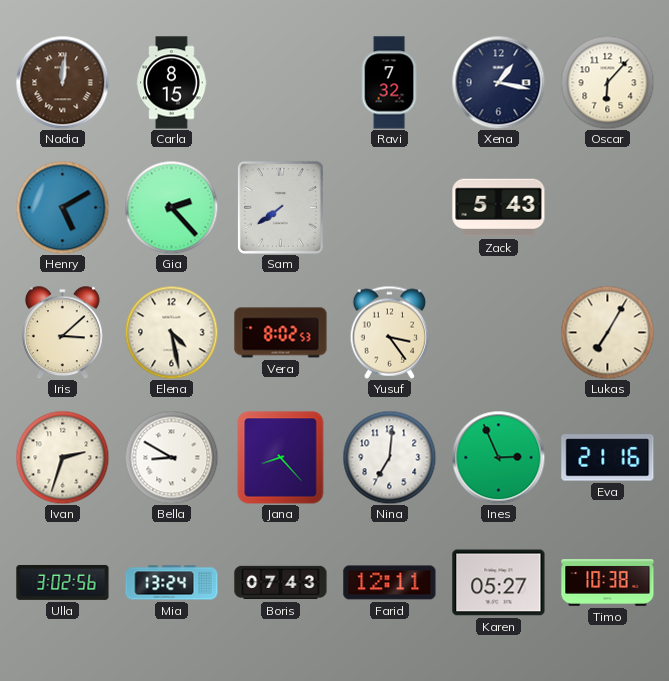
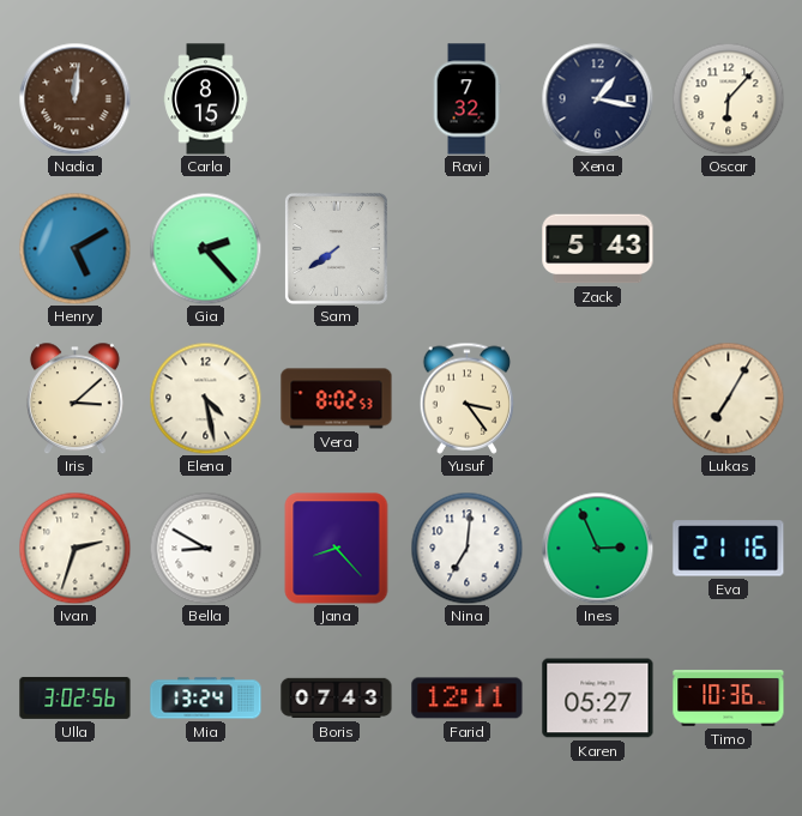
Timo: 10:38 -> 10:36
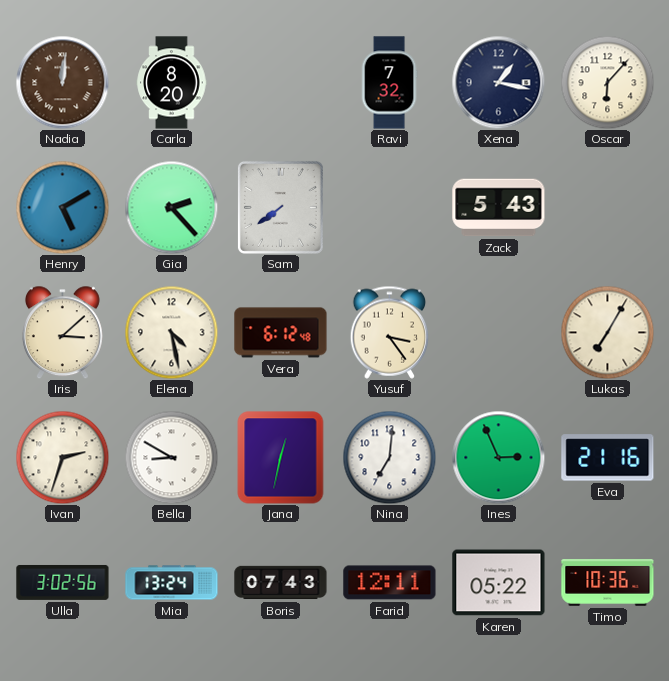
Carla: 8:15 -> 8:20
Vera: 8:02 -> 6:12
Jana: 8:23 -> 12:32
Karen: 05:27 -> 05:22
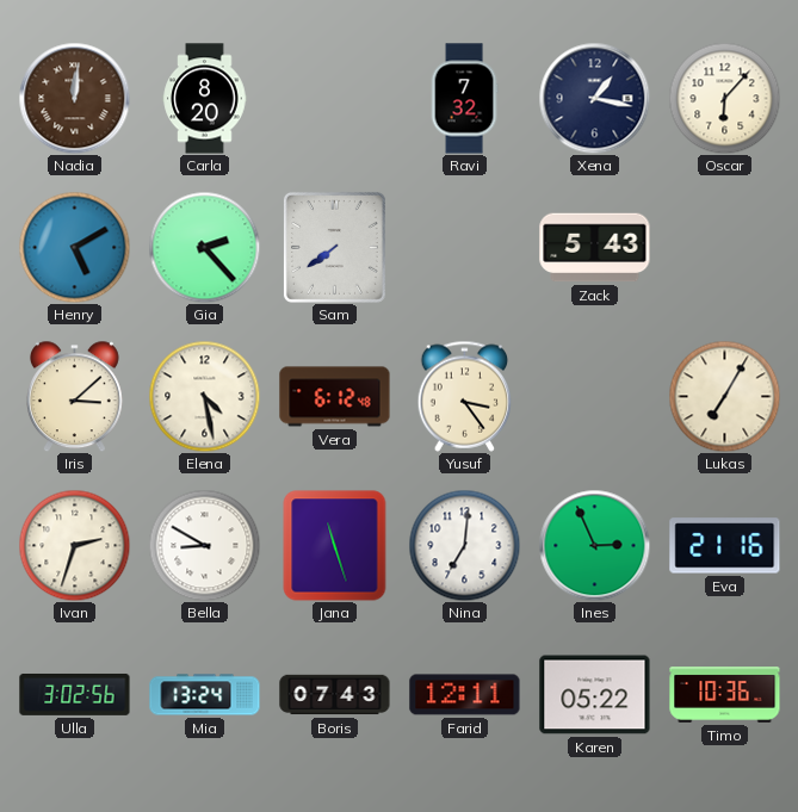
Jana: 12:32 -> 11:27
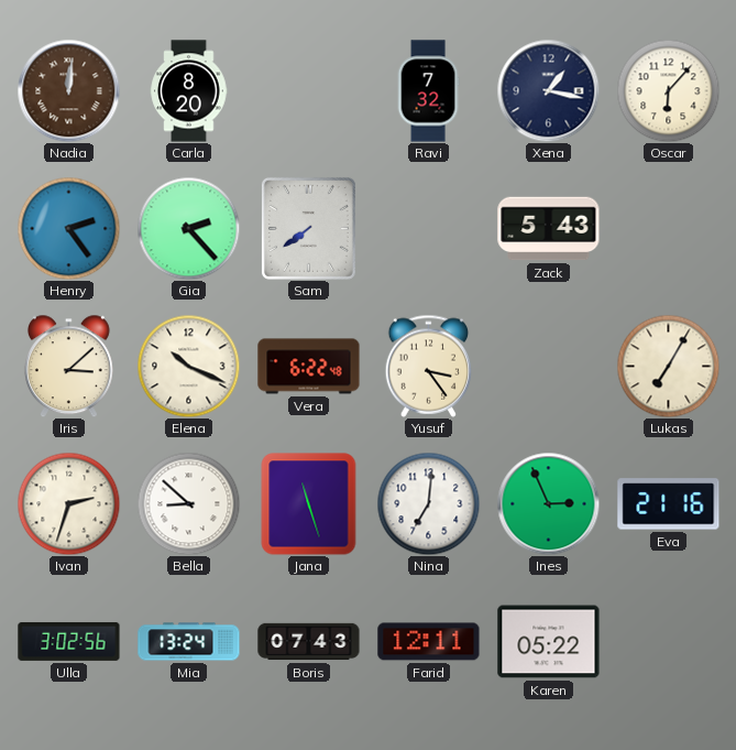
Henry: 5:10 -> 2:24
Elena: 4:28 -> 10:19
Vera: 6:12 -> 6:22
Bella: 8:50 -> 8:52
Timo: 10:36 -> none
